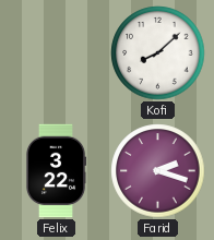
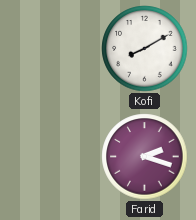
Kofi: 8:08 -> 8:10
Felix: 3:22 -> none
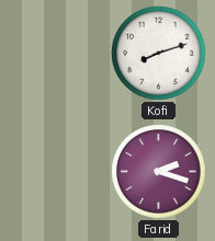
Kofi: 8:10 -> 8:12
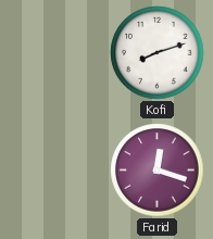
Farid: 2:18 -> 12:18
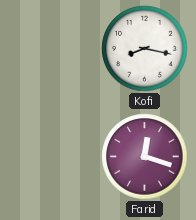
Kofi: 8:12 -> 8:17
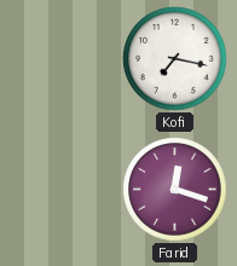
Kofi: 8:17 -> 7:17
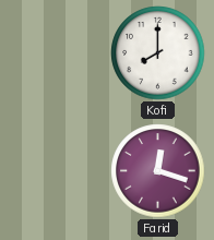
Kofi: 7:17 -> 8:00
